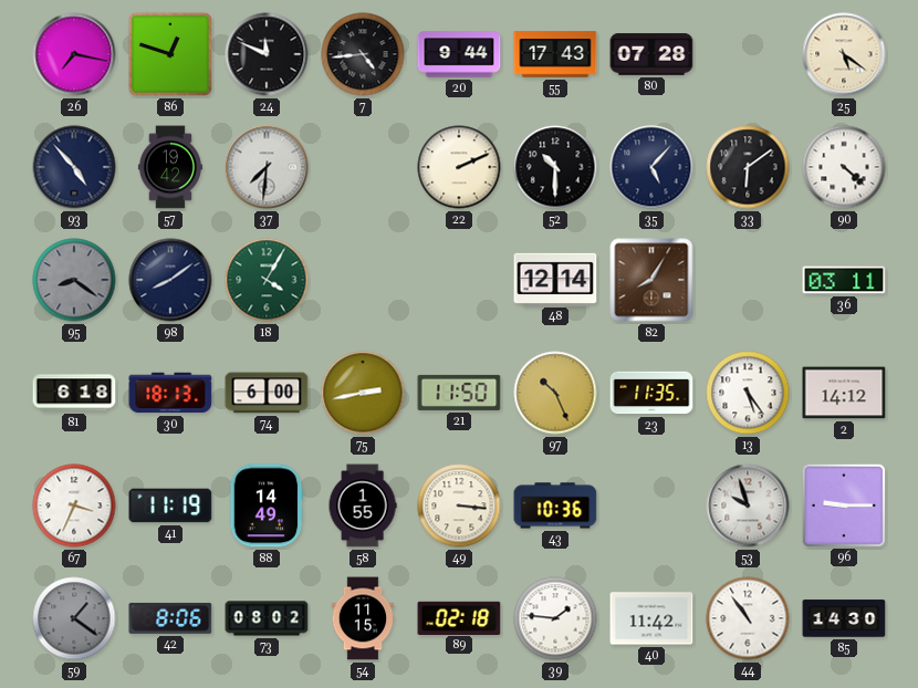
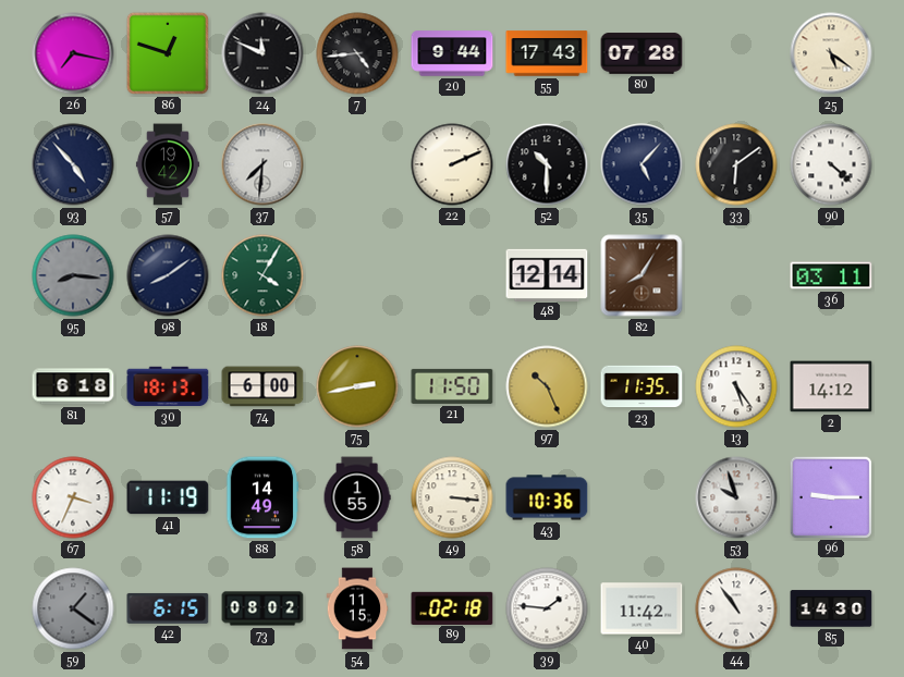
95: 8:21 -> 8:16
42: 8:06 -> 6:15
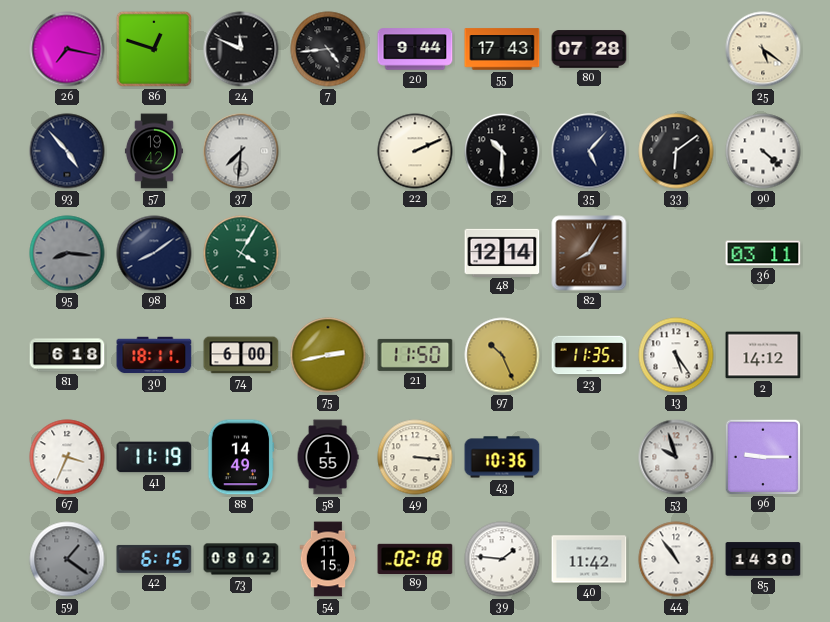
30: 18:13 -> 18:11
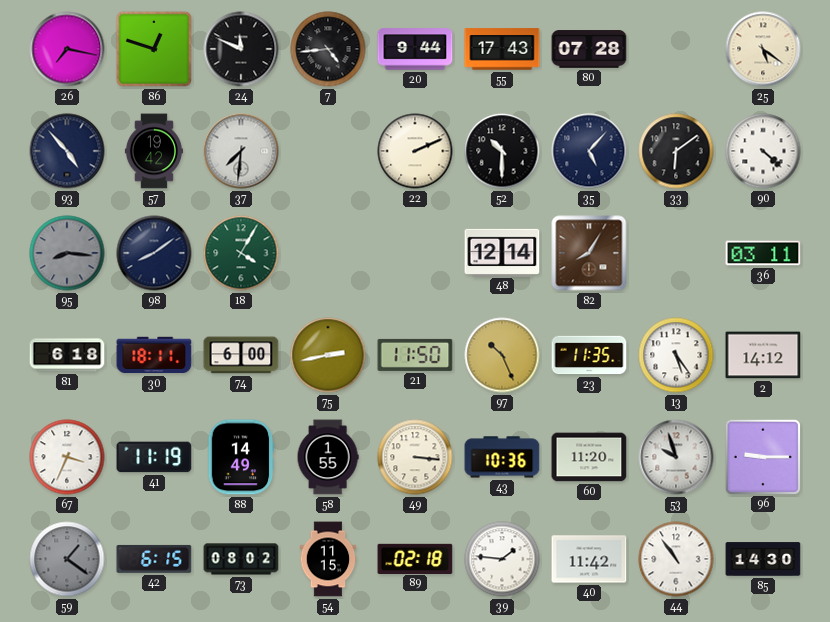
60: none -> 11:20
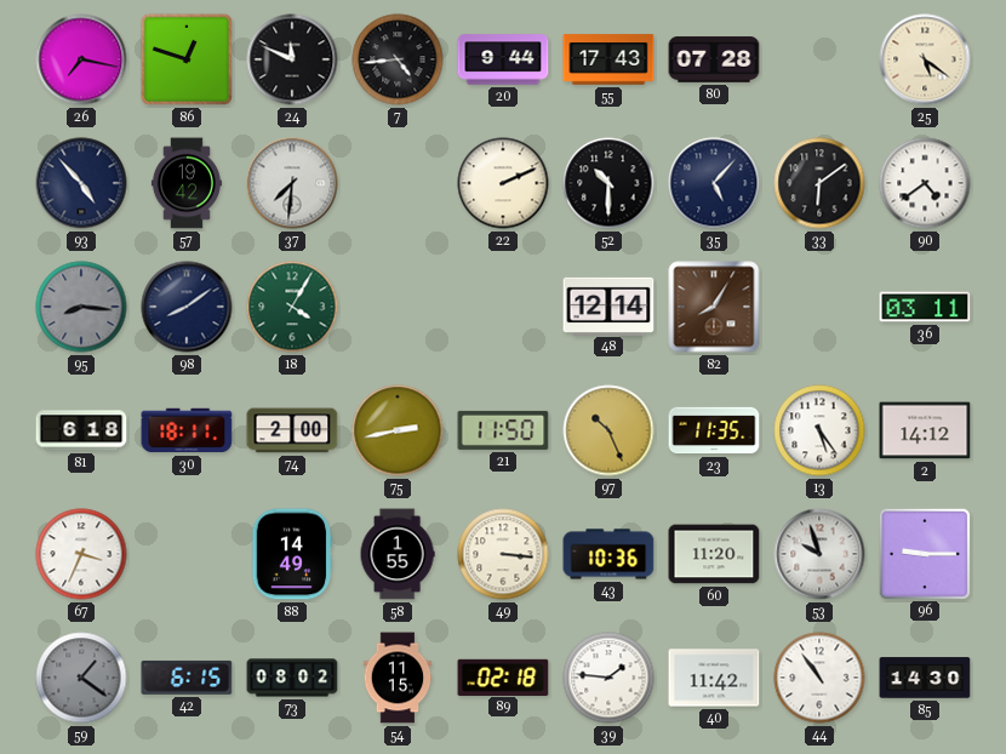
90: 4:22 -> 4:39
74: 6:00 -> 2:00
41: 11:19 -> none
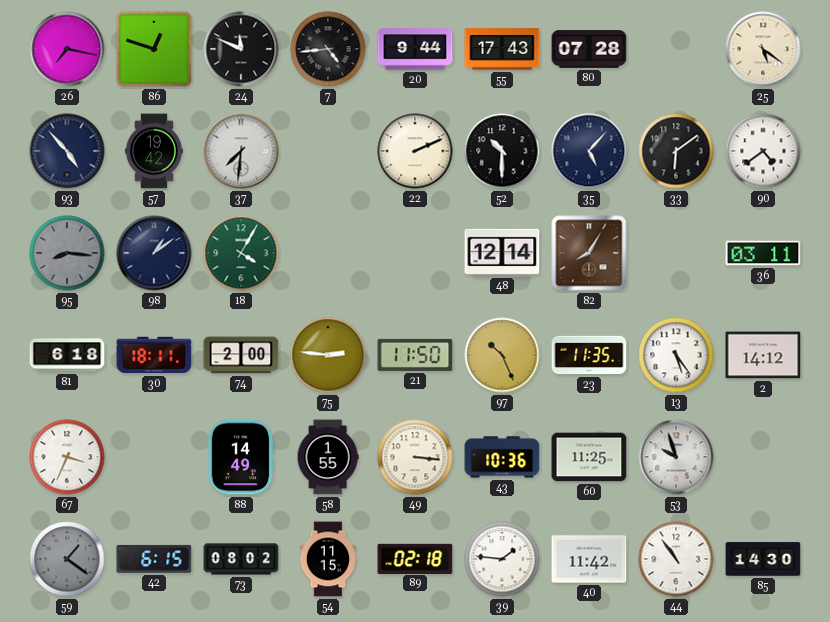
98: 8:09 -> 1:09
75: 2:43 -> 2:46
60: 11:20 -> 11:25
96: 9:15 -> none
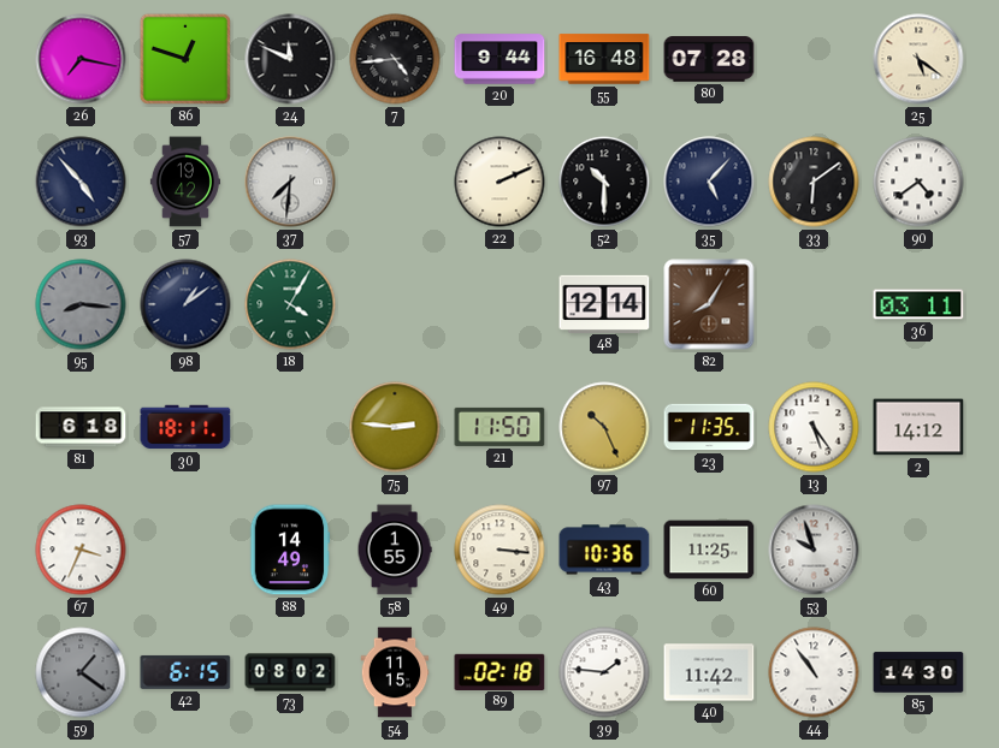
55: 17:43 -> 16:48
74: 2:00 -> none
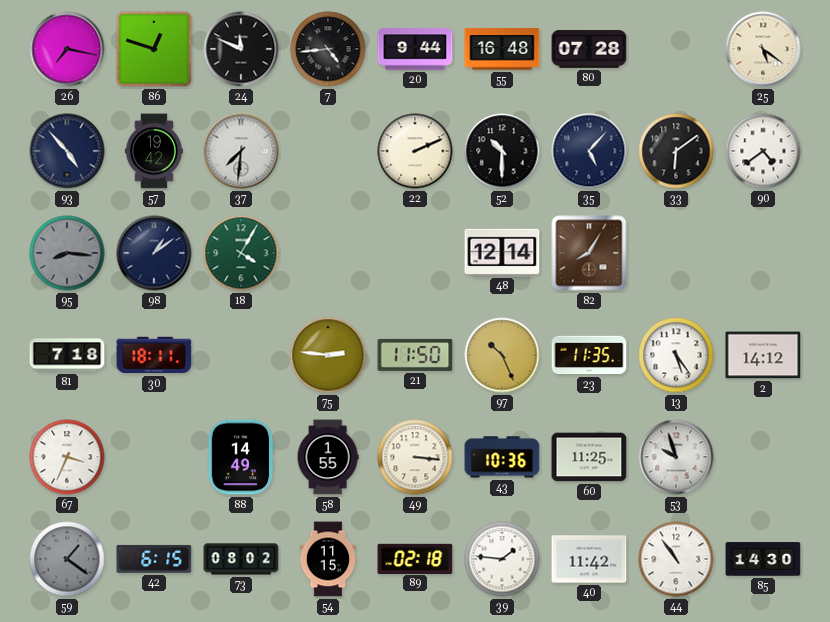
36: 03:11 -> none
81: 6:18 -> 7:18
